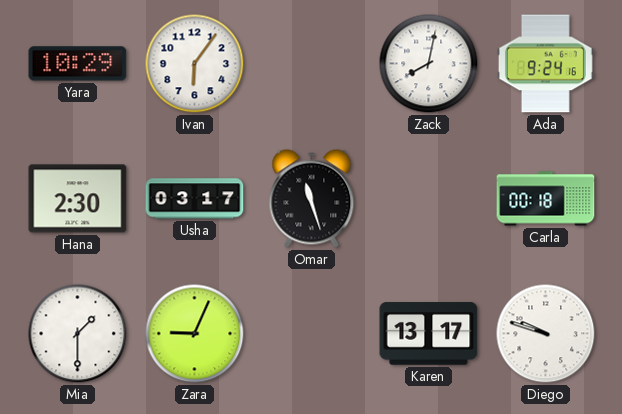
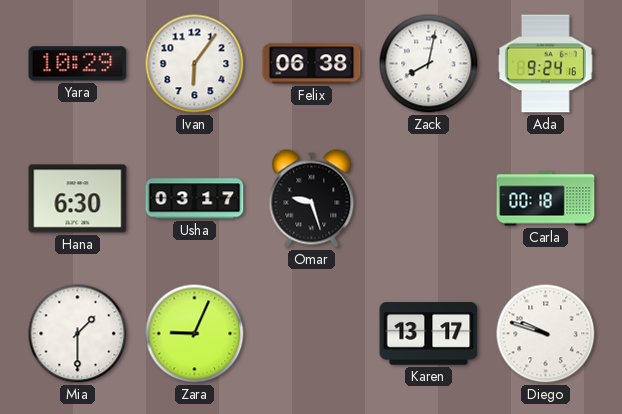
Felix: none -> 06:38
Hana: 2:30 -> 6:30
Omar: 11:27 -> 9:27
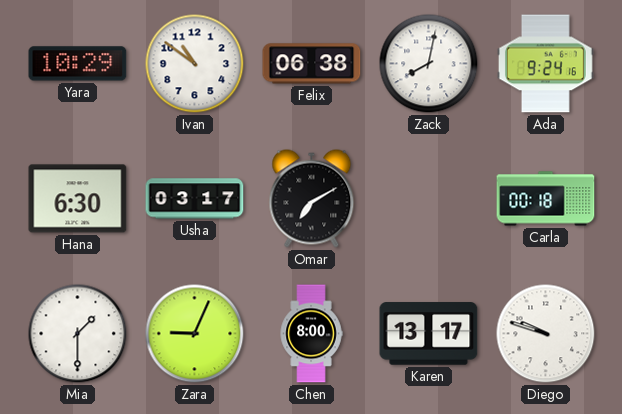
Ivan: 6:06 -> 10:51
Omar: 9:27 -> 7:10
Chen: none -> 8:00
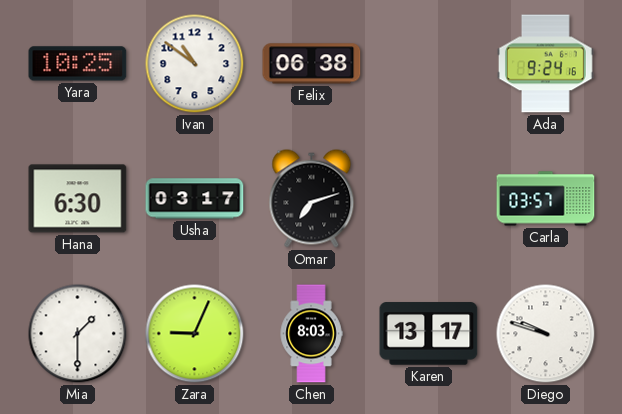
Yara: 10:29 -> 10:25
Zack: 8:02 -> none
Omar: 7:10 -> 7:12
Carla: 00:18 -> 03:57
Chen: 8:00 -> 8:03
